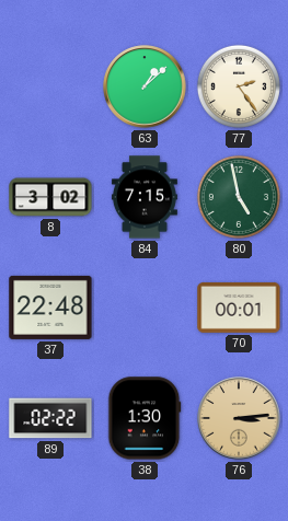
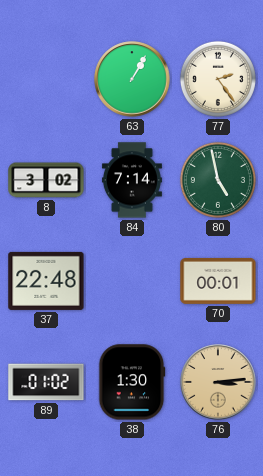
63: 1:08 -> 1:05
84: 7:15 -> 7:14
89: 02:22 -> 01:02
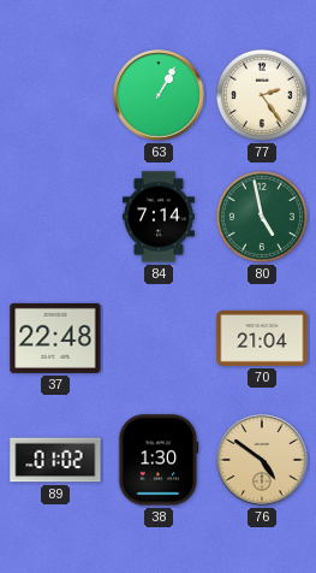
8: 3:02 -> none
70: 00:01 -> 21:04
76: 3:14 -> 4:51
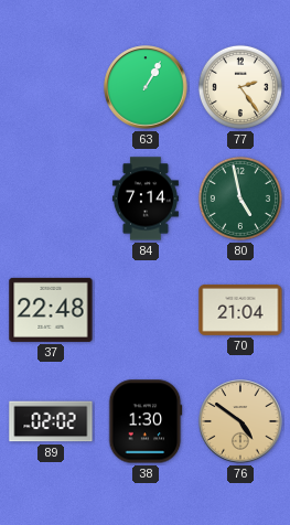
89: 01:02 -> 02:02
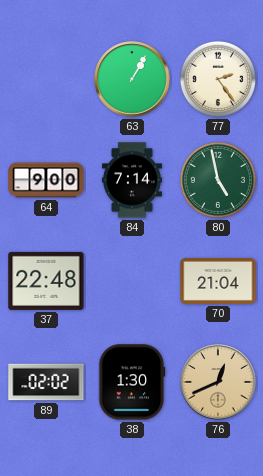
64: none -> 9:00
76: 4:51 -> 12:41
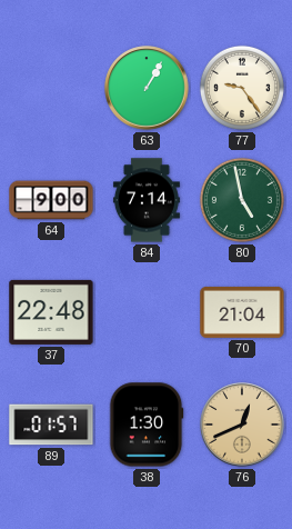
77: 2:24 -> 9:24
89: 02:02 -> 01:57
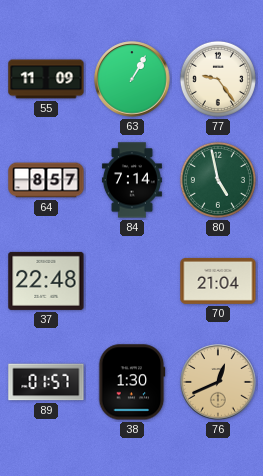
55: none -> 11:09
64: 9:00 -> 8:57
